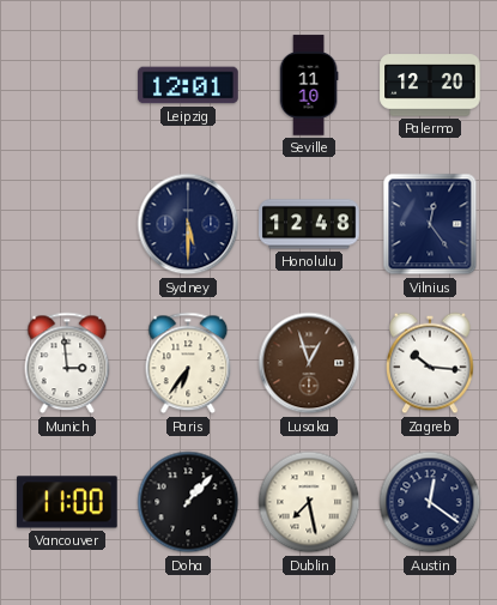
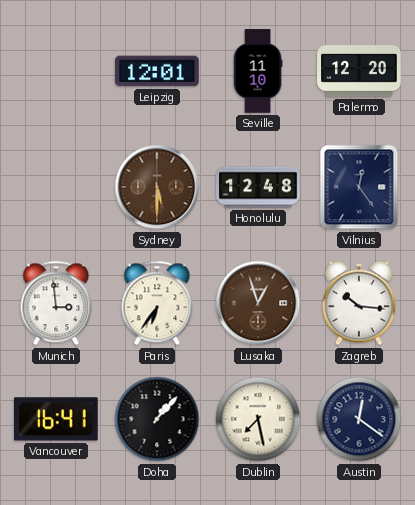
Sydney dial: navy -> brown
Vancouver: 11:00 -> 16:41
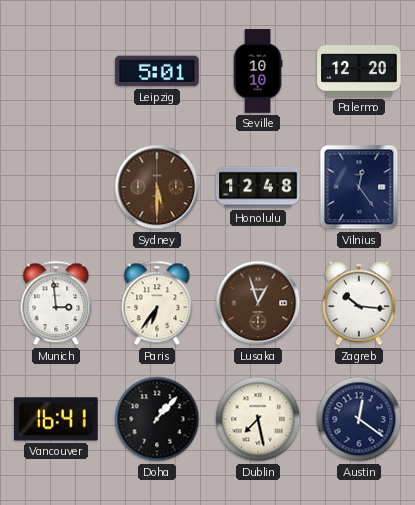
Leipzig: 12:01 -> 5:01
Seville: 11:10 -> 10:10
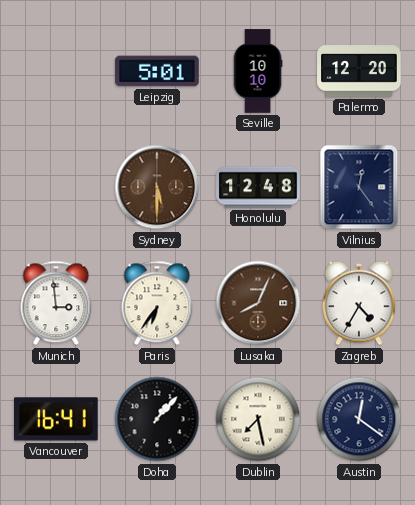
Lusaka: 12:57 -> 8:04
Zagreb: 10:16 -> 4:35
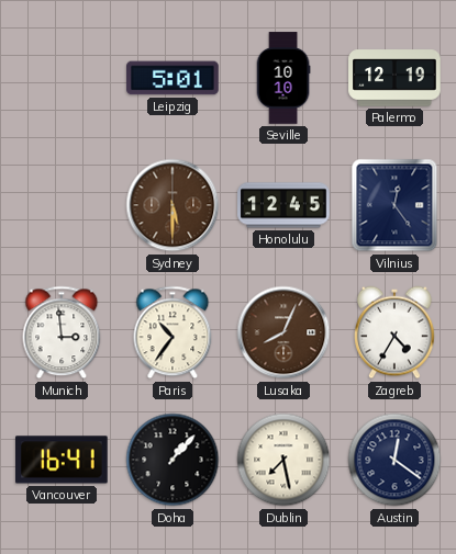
Palermo: 12:20 -> 12:19
Honolulu: 12:48 -> 12:45
Paris: 6:36 -> 10:36
